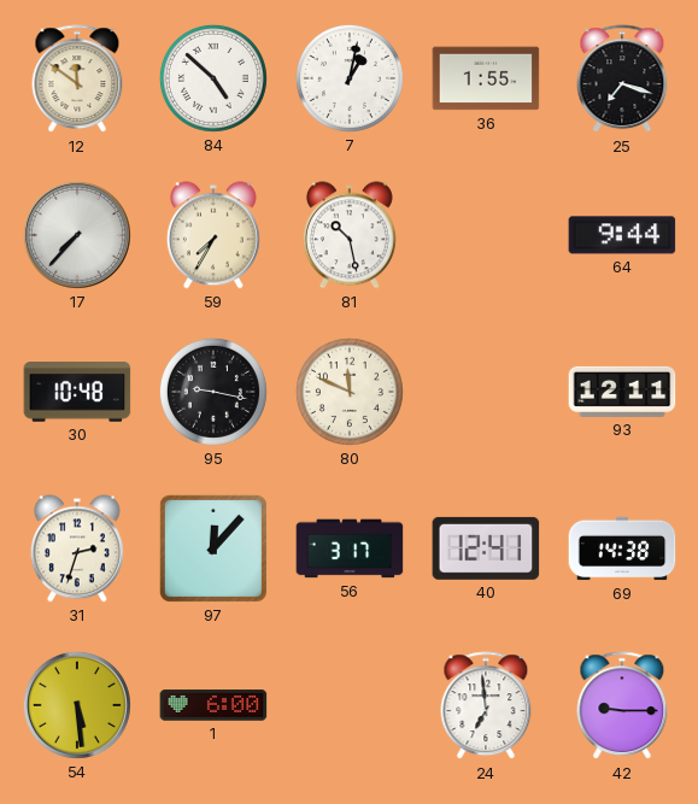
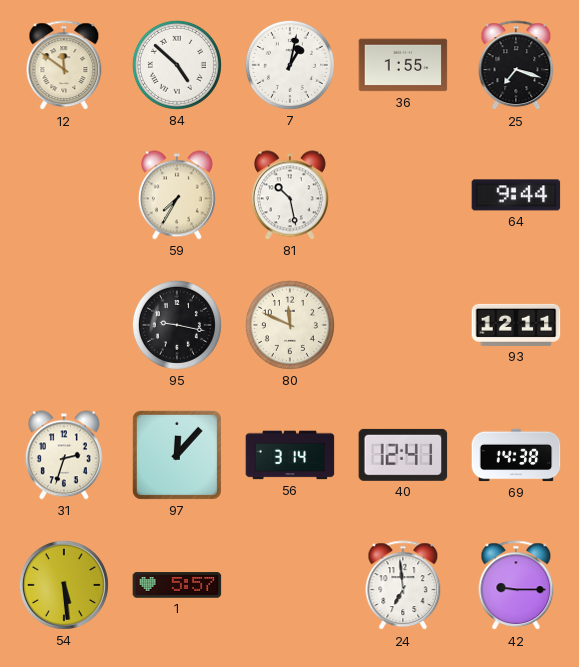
17: 7:37 -> none
30: 10:48 -> none
56: 3:17 -> 3:14
1: 6:00 -> 5:57
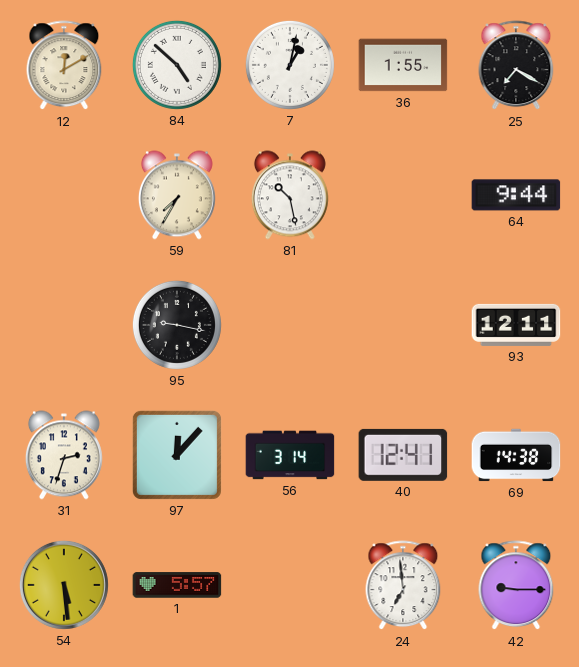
12: 11:51 -> 12:10
25: 7:18 -> 7:20
80: 11:49 -> none
